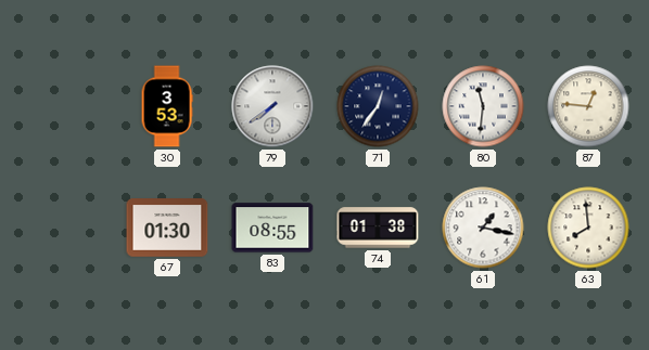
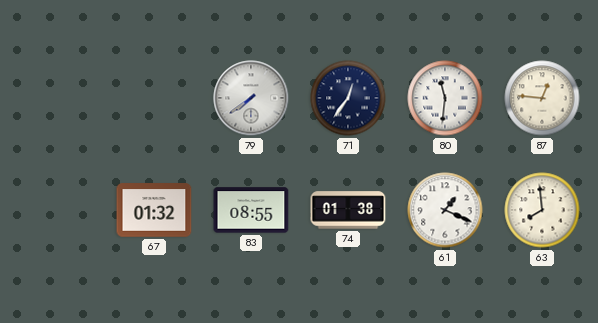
30: 3:53 -> none
67: 01:30 -> 01:32
61: 1:17 -> 1:19
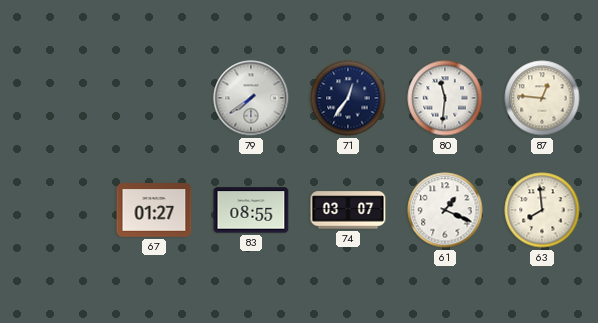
67: 01:32 -> 01:27
74: 01:38 -> 03:07
